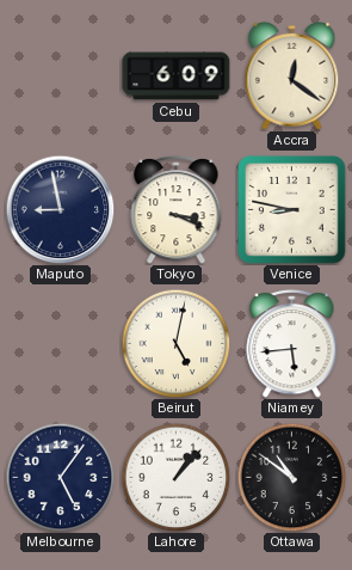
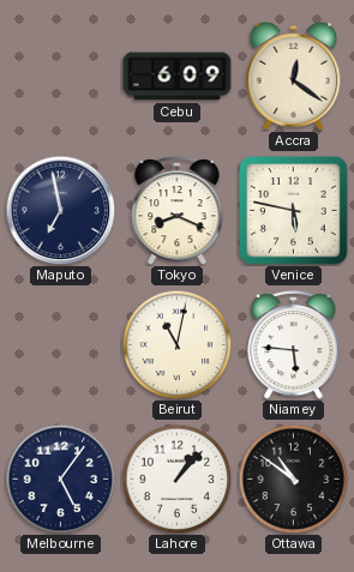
Maputo: 8:58 -> 6:58
Tokyo: 3:19 -> 8:19
Venice: 8:47 -> 5:47
Beirut: 5:02 -> 11:02
Niamey: 5:44 -> 5:46
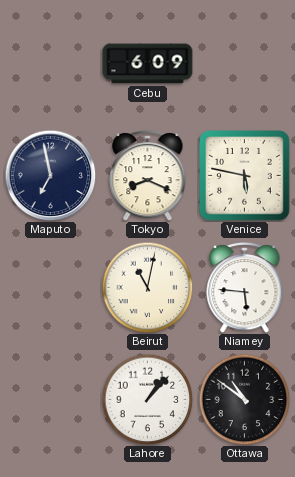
Accra: 12:21 -> none
Melbourne: 5:06 -> none
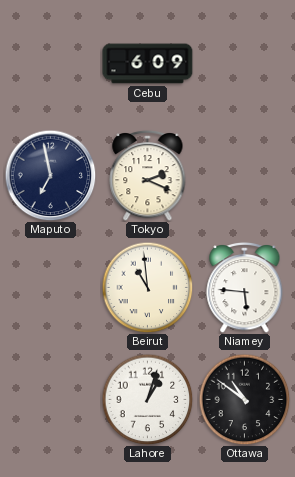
Tokyo: 8:19 -> 2:19
Venice: 5:47 -> none
Beirut: 11:02 -> 10:59
Lahore: 1:07 -> 1:03
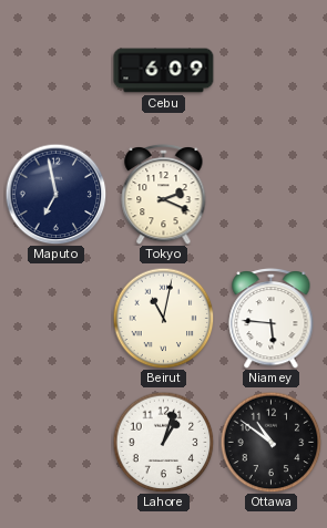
Beirut: 10:59 -> 11:02
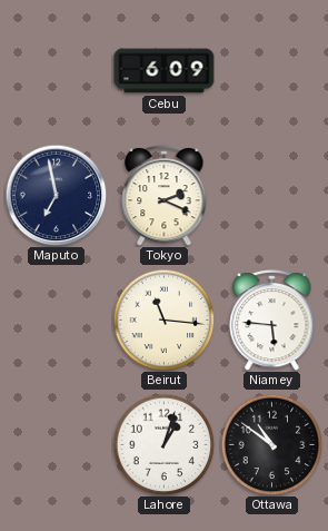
Beirut: 11:02 -> 11:16
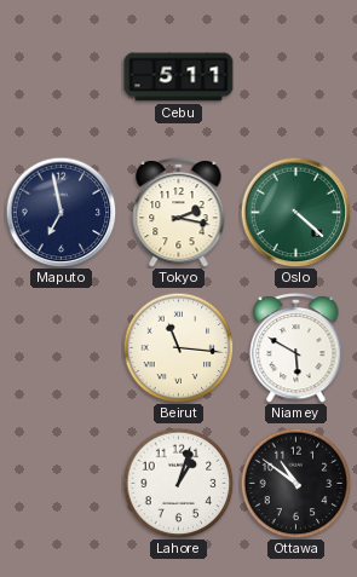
Cebu: 6:09 -> 5:11
Tokyo: 2:19 -> 2:17
Oslo: none -> 4:22
Niamey: 5:46 -> 5:50
